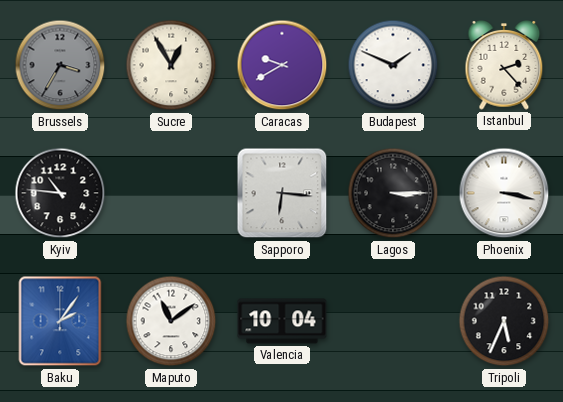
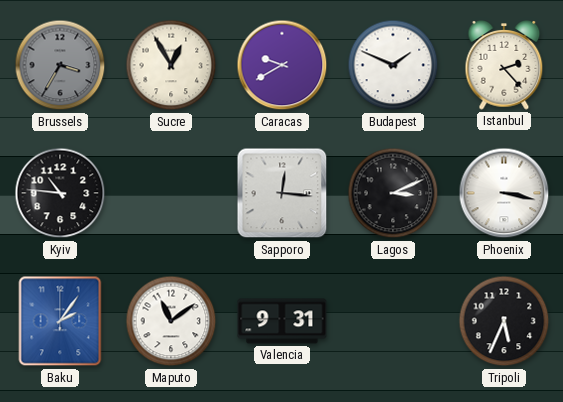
Sapporo: 6:16 -> 12:16
Lagos: 3:15 -> 3:11
Valencia: 10:04 -> 9:31
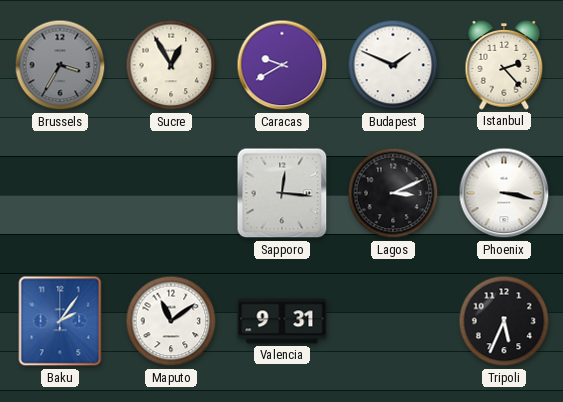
Kyiv: 10:46 -> none
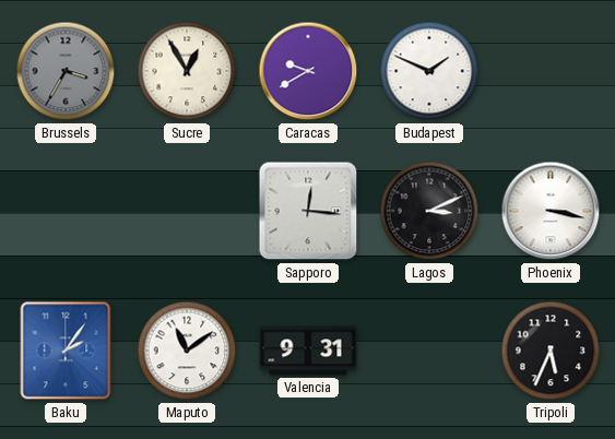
Istanbul: 2:23 -> none
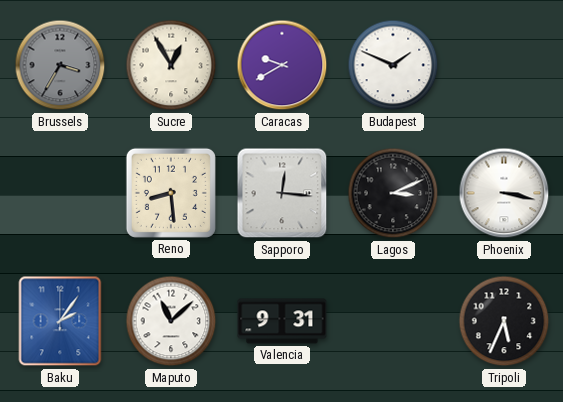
Reno: none -> 8:29
Maputo: 11:09 -> 11:08
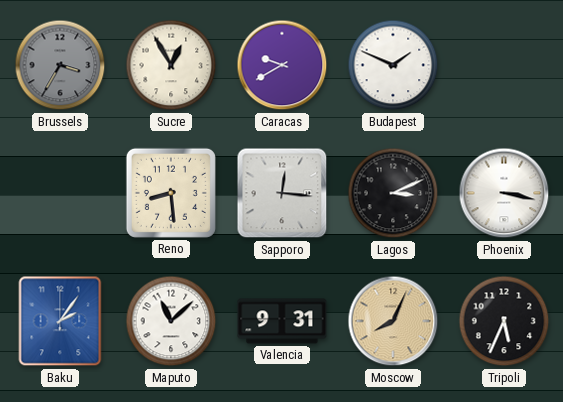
Moscow: none -> 8:04
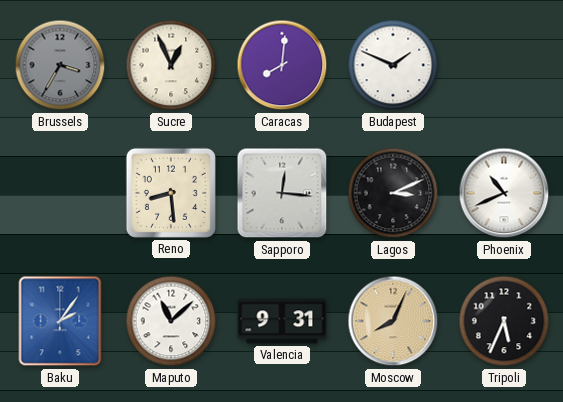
Sucre: 12:55 -> 12:56
Caracas: 9:40 -> 8:01
Phoenix: 3:17 -> 10:41
